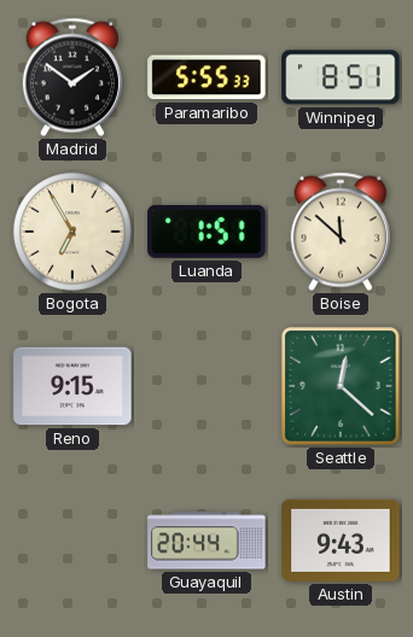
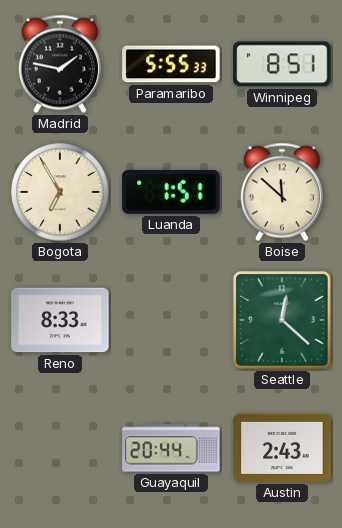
Madrid: 1:51 -> 1:47
Reno: 9:15 -> 8:33
Austin: 9:43 -> 2:43
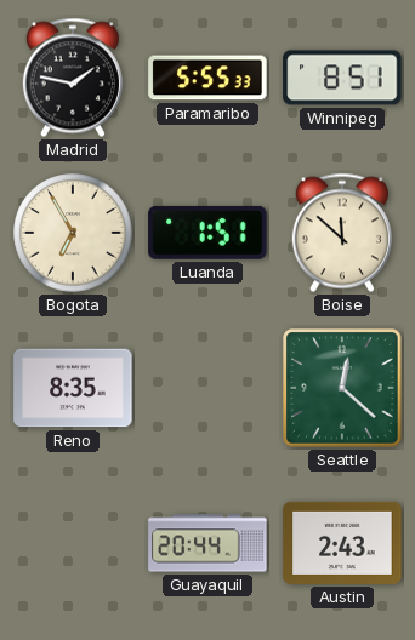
Reno: 8:33 -> 8:35
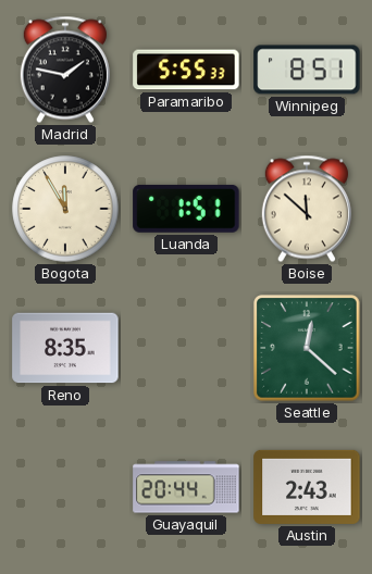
Bogota: 6:55 -> 11:55
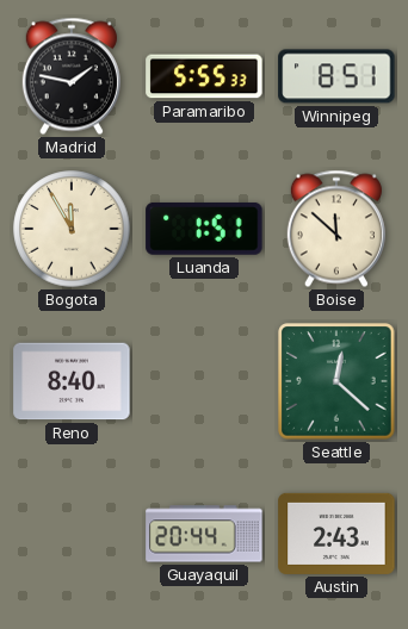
Reno: 8:35 -> 8:40
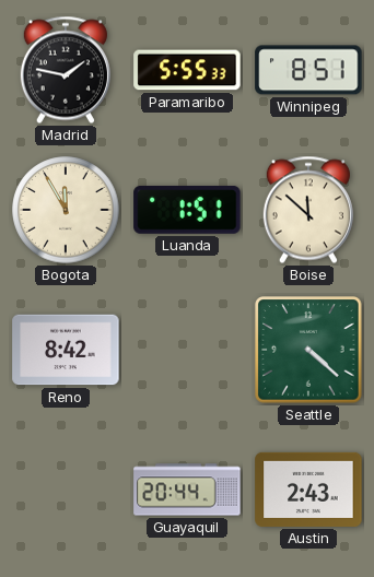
Reno: 8:40 -> 8:42
Seattle: 12:22 -> 4:22
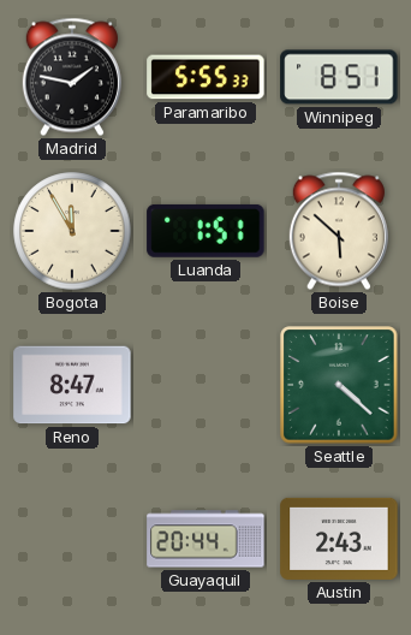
Boise: 11:52 -> 5:52
Reno: 8:42 -> 8:47
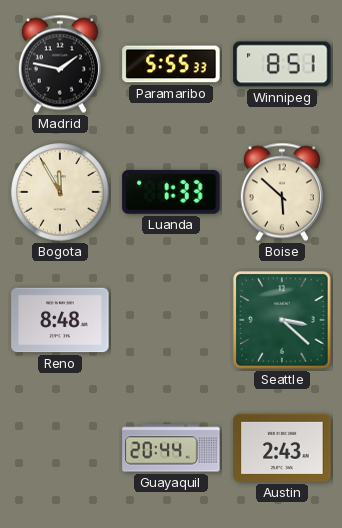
Luanda: 1:51 -> 1:33
Reno: 8:47 -> 8:48
Seattle: 4:22 -> 3:22
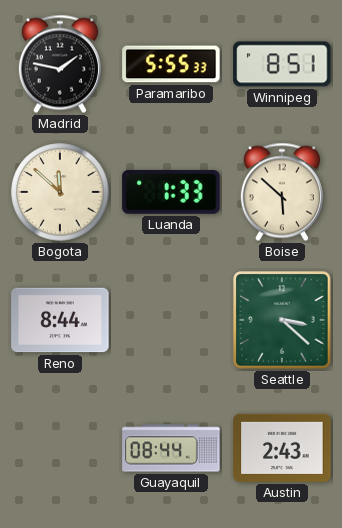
Bogota: 11:55 -> 11:52
Reno: 8:48 -> 8:44
Guayaquil: 20:44 -> 08:44
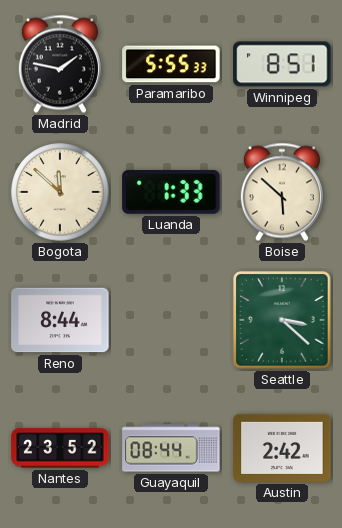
Nantes: none -> 23:52
Austin: 2:43 -> 2:42
